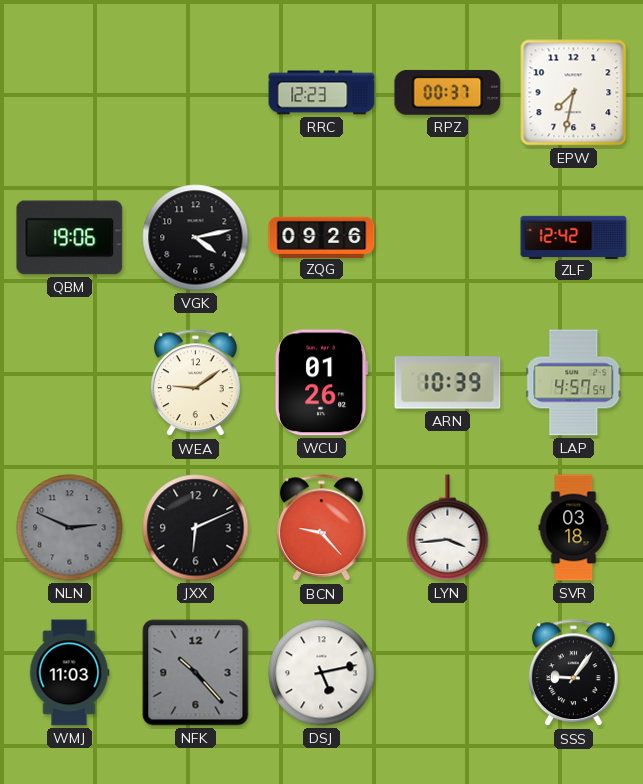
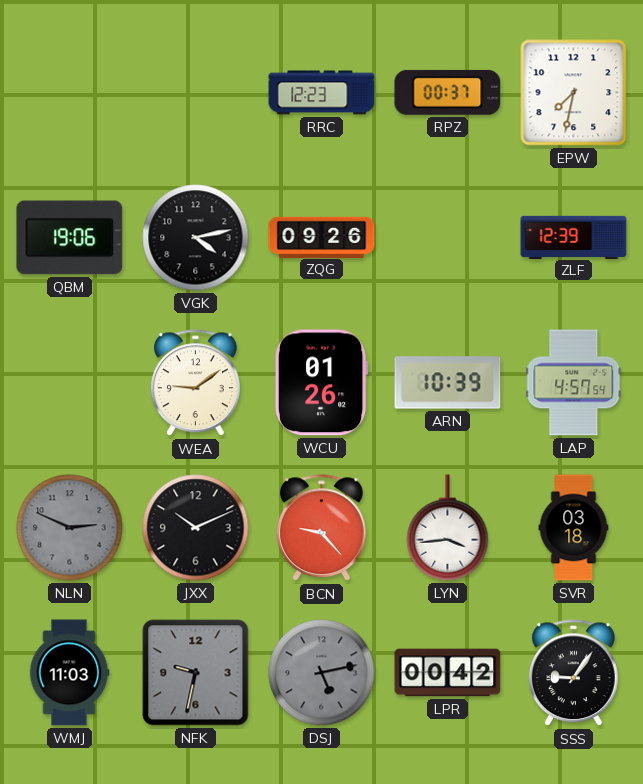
ZLF: 12:42 -> 12:39
JXX: 6:11 -> 10:11
NFK: 10:23 -> 9:32
DSJ dial: white -> grey
LPR: none -> 00:42
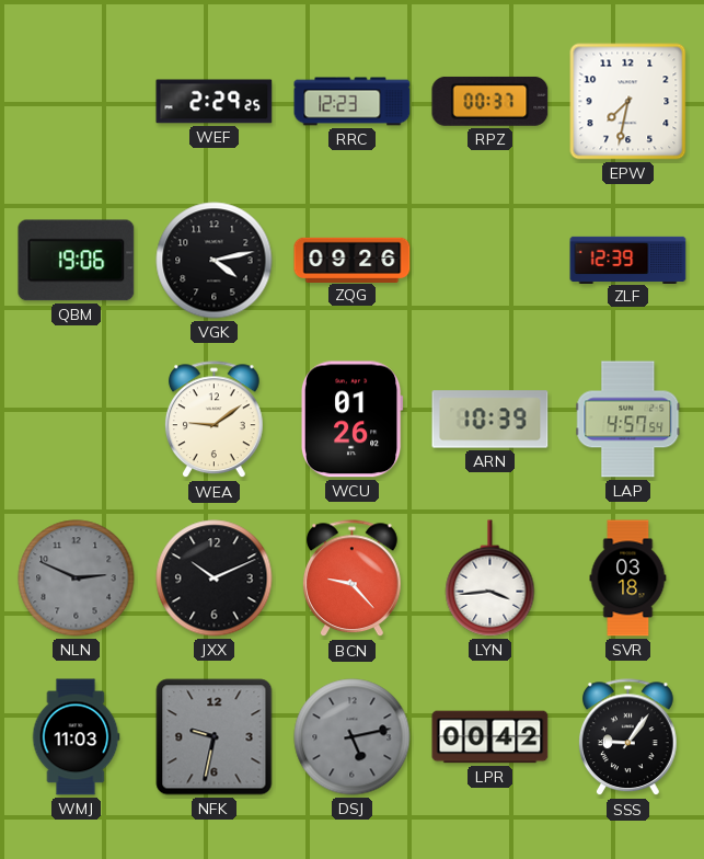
WEF: none -> 2:29
